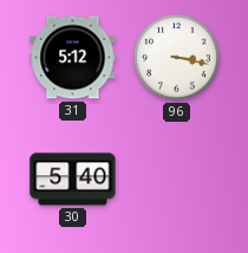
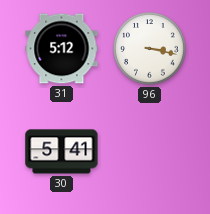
30: 5:40 -> 5:41
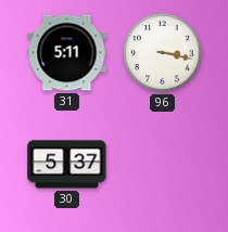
31: 5:12 -> 5:11
30: 5:41 -> 5:37
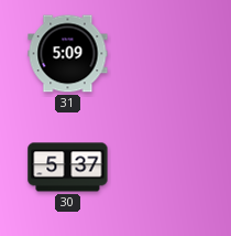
31: 5:11 -> 5:09
96: 3:17 -> none
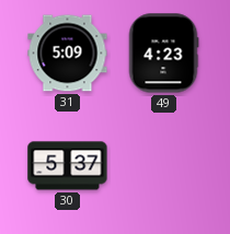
49: none -> 4:23
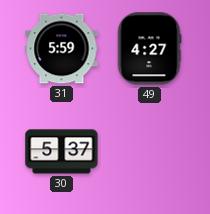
31: 5:09 -> 5:59
49: 4:23 -> 4:27
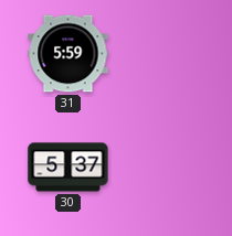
49: 4:27 -> none
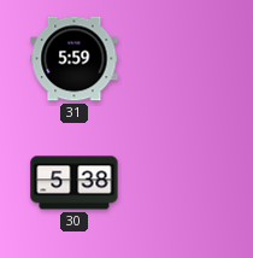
30: 5:37 -> 5:38
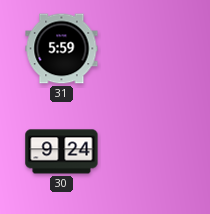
30: 5:38 -> 9:24
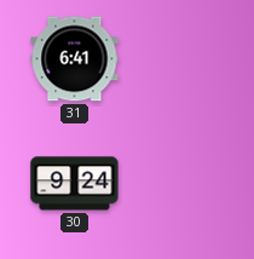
31: 5:59 -> 6:41
